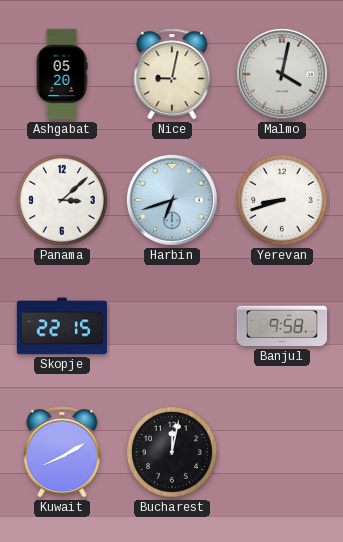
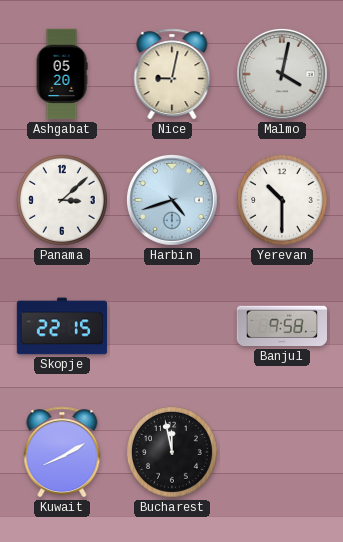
Harbin: 6:42 -> 4:42
Yerevan: 8:42 -> 10:30
Bucharest: 12:02 -> 11:58
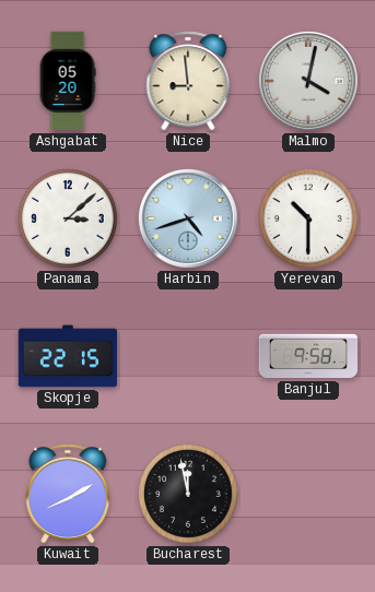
Nice: 9:02 -> 8:59
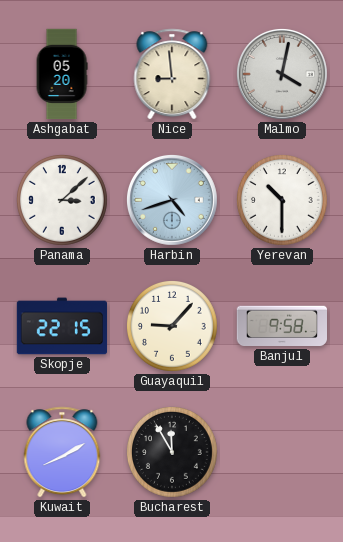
Guayaquil: none -> 9:07
Bucharest: 11:58 -> 11:55
